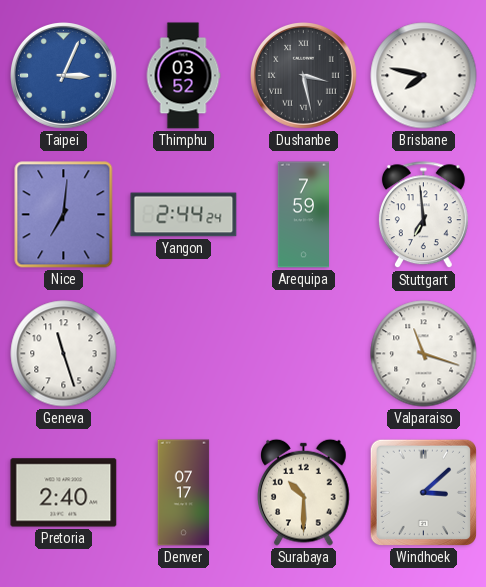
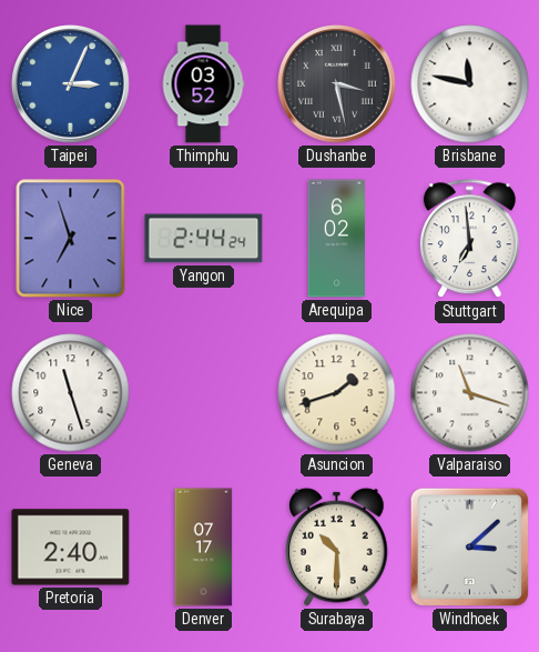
Brisbane: 7:47 -> 11:47
Nice: 7:01 -> 6:57
Arequipa: 7:59 -> 6:02
Asuncion: none -> 1:42
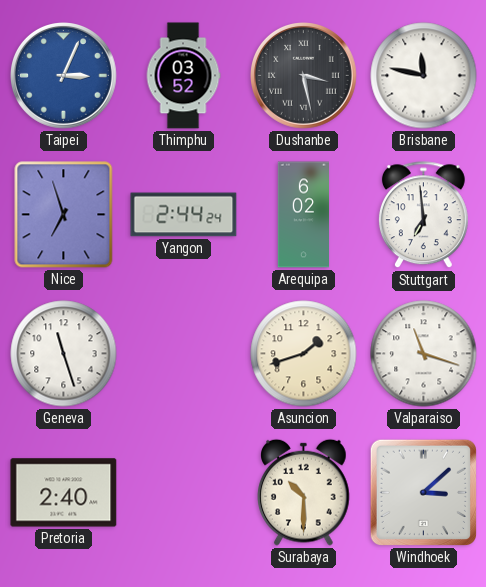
Denver: 07:17 -> none
